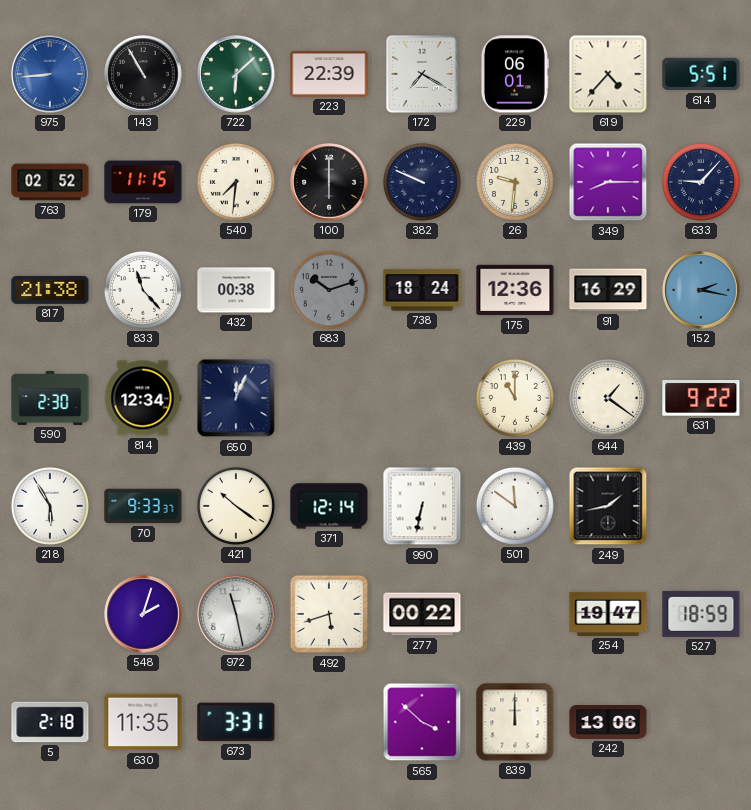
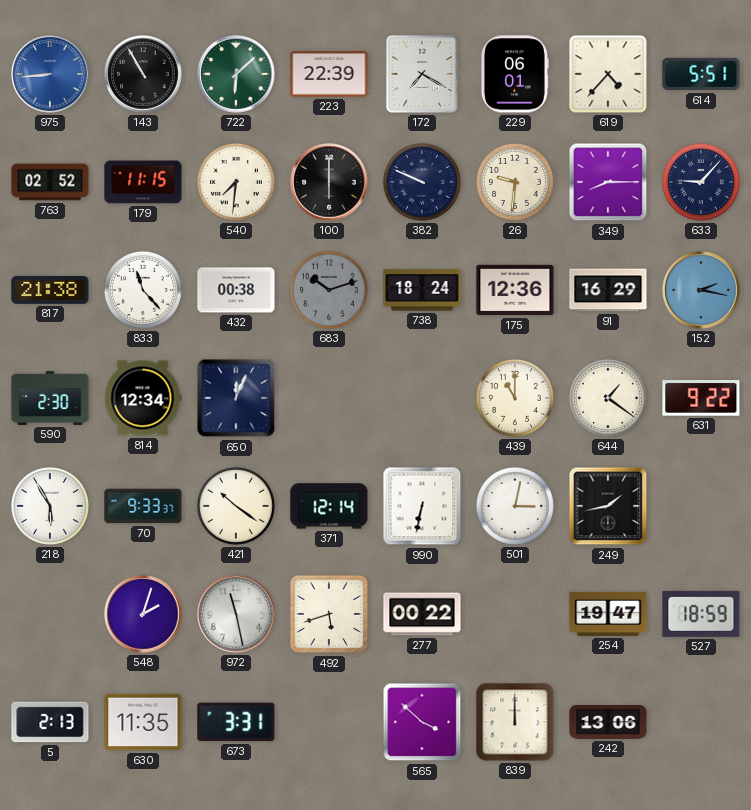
501: 11:51 -> 3:02
5: 2:18 -> 2:13
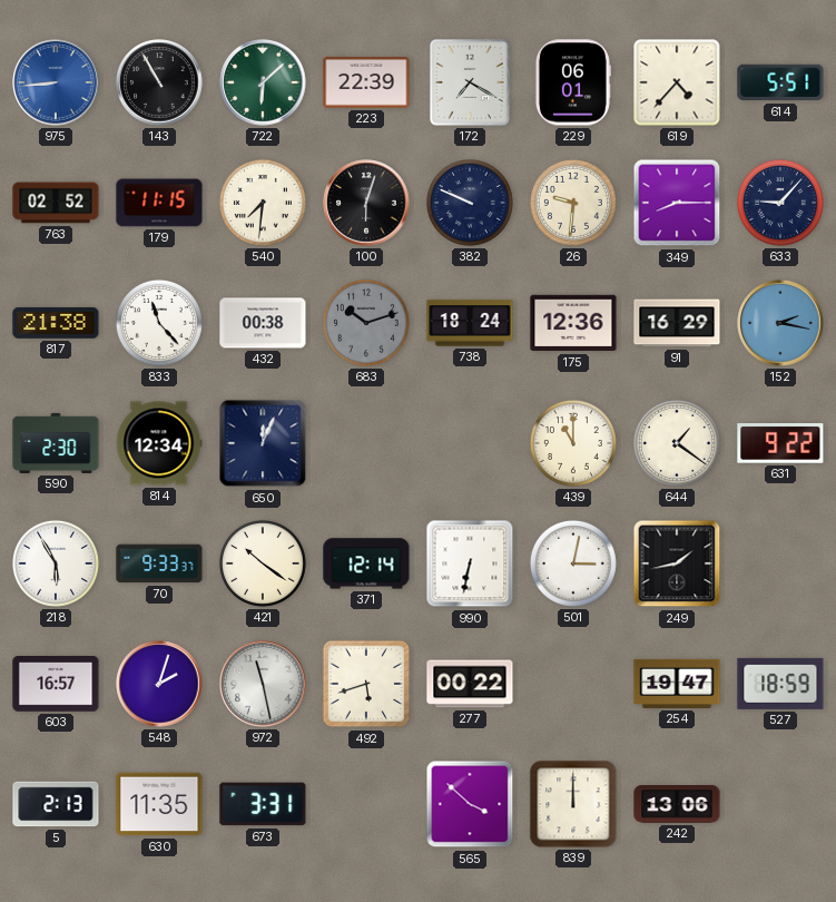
100: 6:00 -> 6:03
603: none -> 16:57
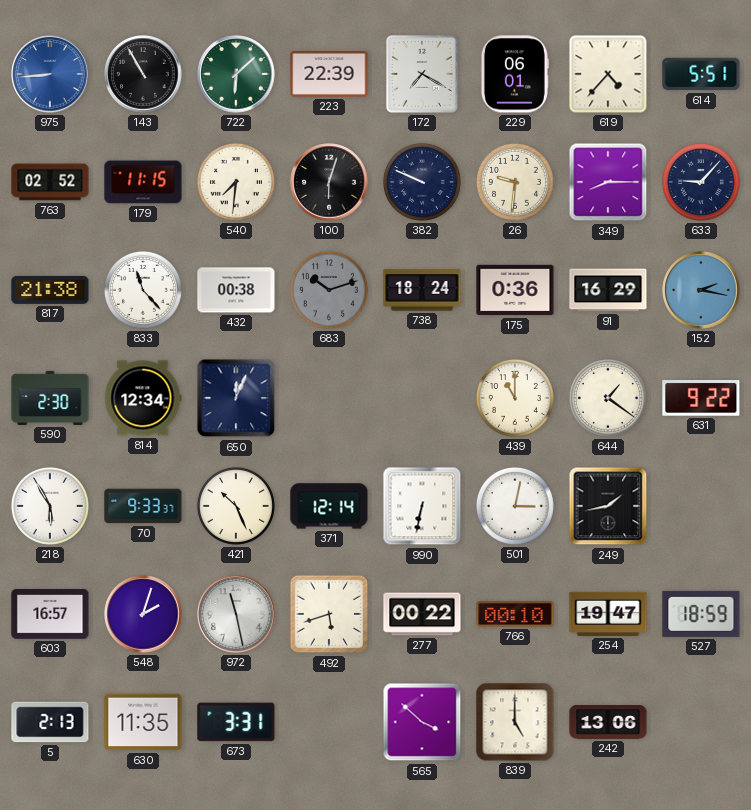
175: 12:36 -> 0:36
421: 10:21 -> 10:26
766: none -> 00:10
839: 12:00 -> 5:00
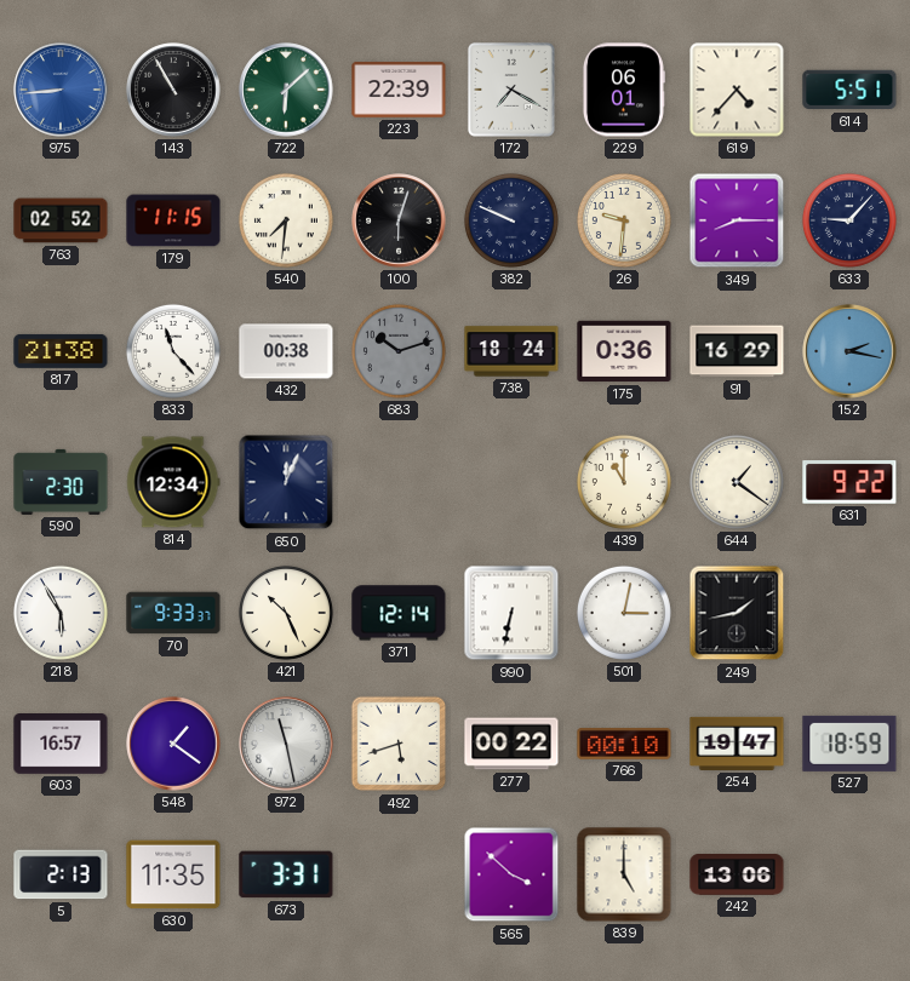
548: 2:03 -> 1:21
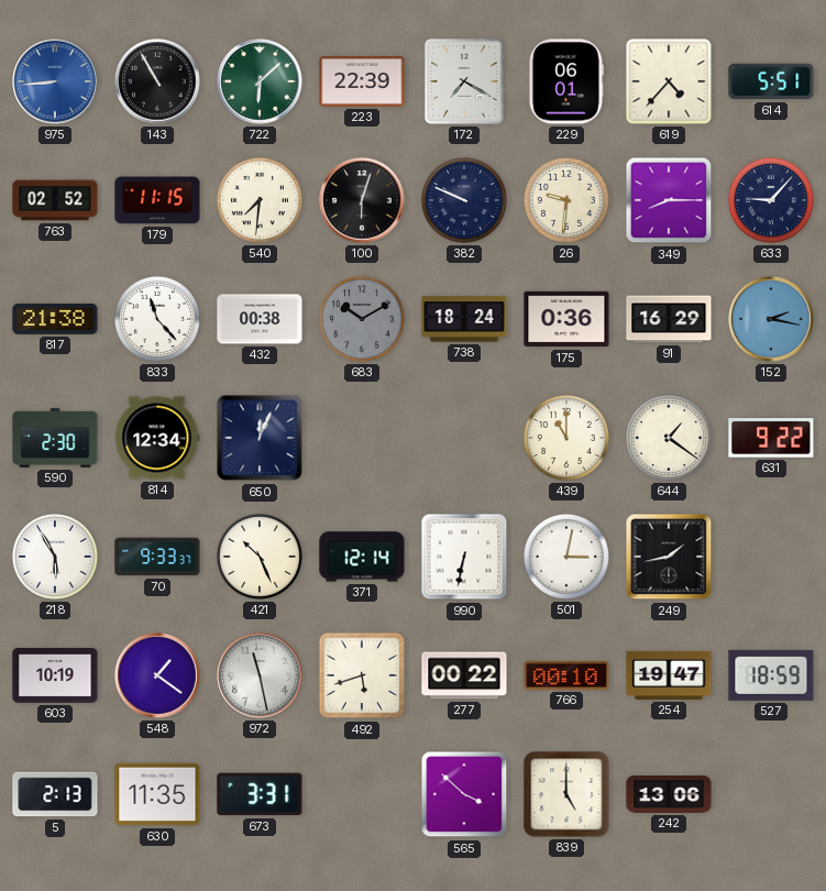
683: 10:12 -> 10:10
603: 16:57 -> 10:19
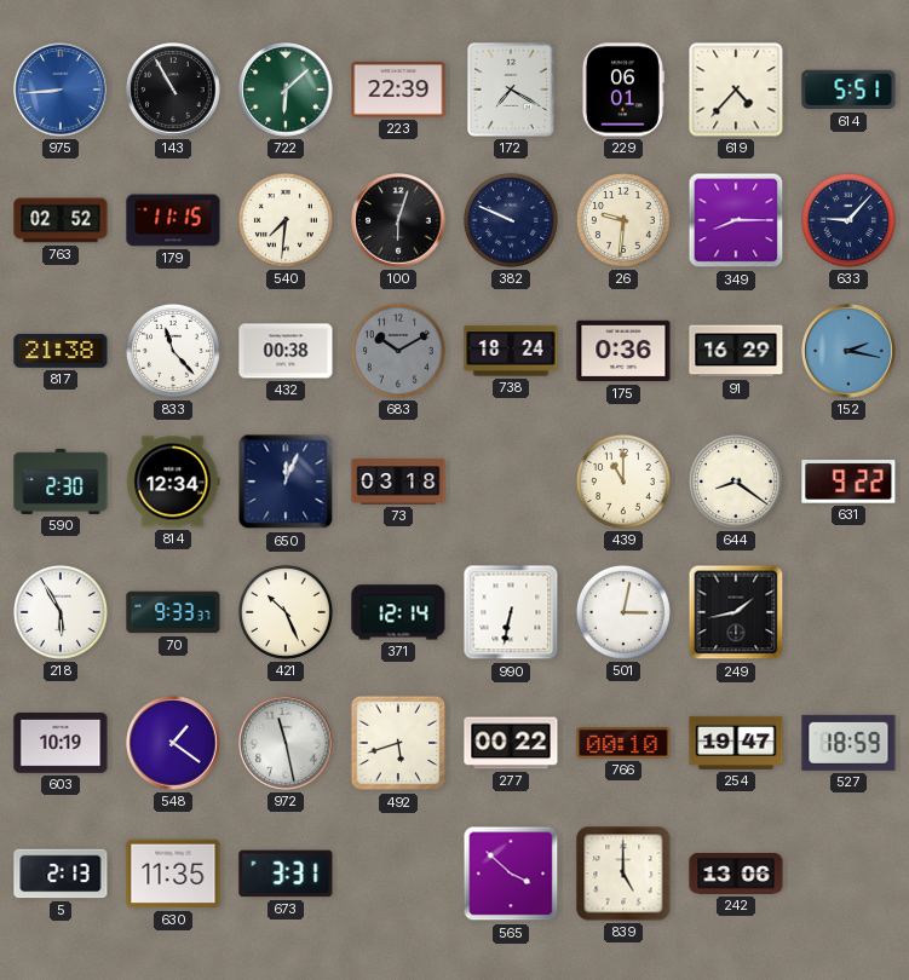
73: none -> 03:18
644: 1:21 -> 8:21
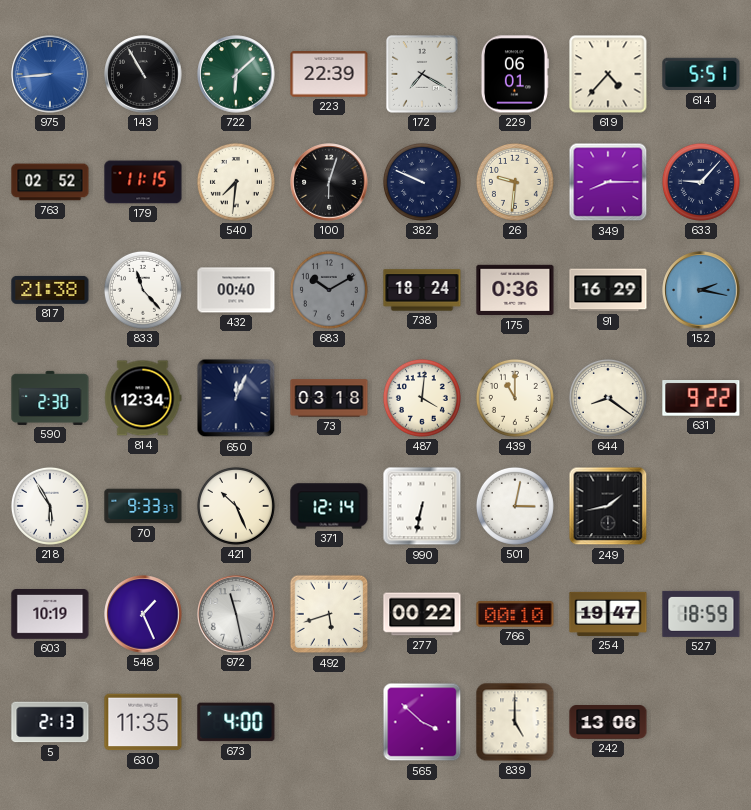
432: 00:38 -> 00:40
487: none -> 4:01
548: 1:21 -> 1:26
673: 3:31 -> 4:00
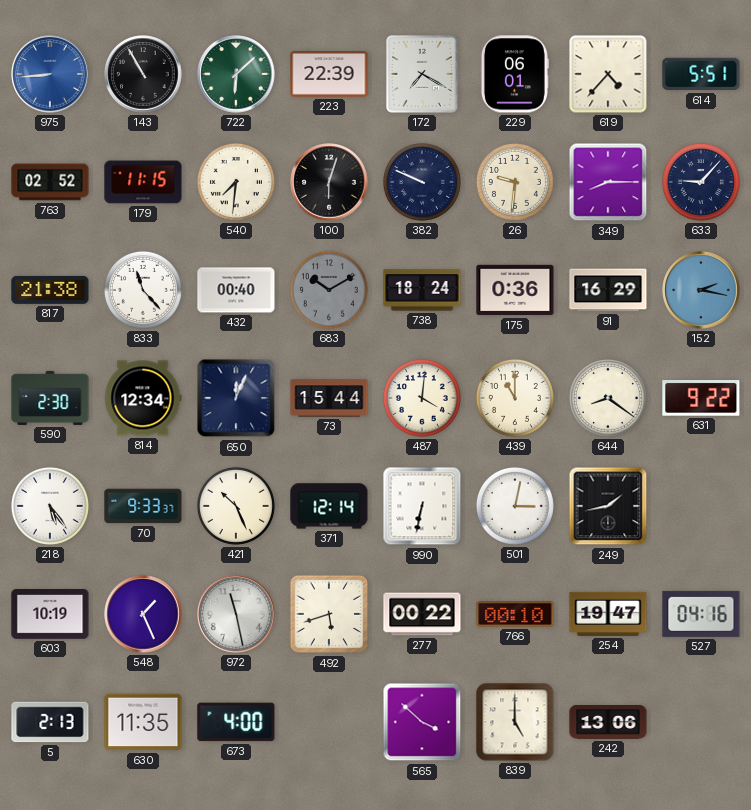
73: 03:18 -> 15:44
218: 5:55 -> 5:24
527: 18:59 -> 04:16
